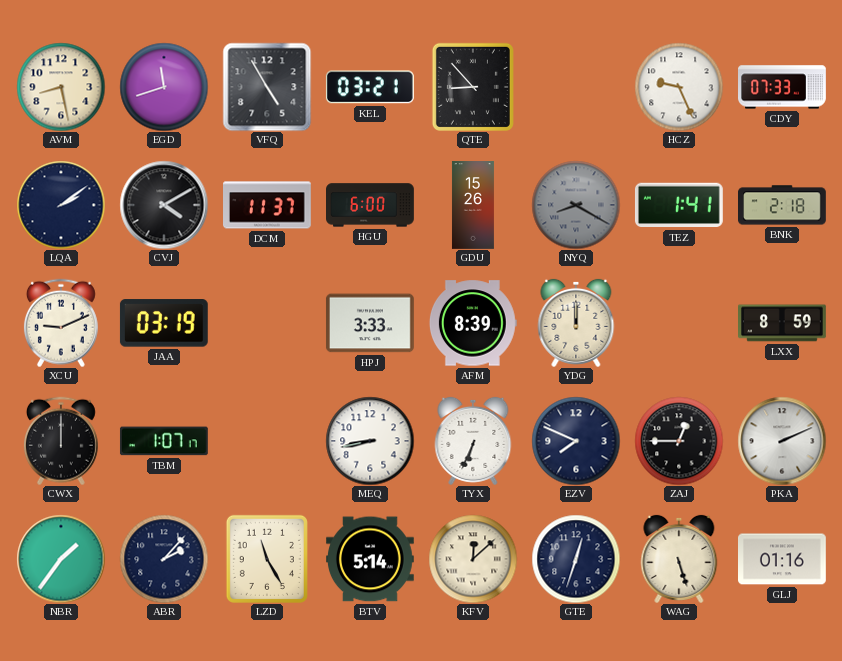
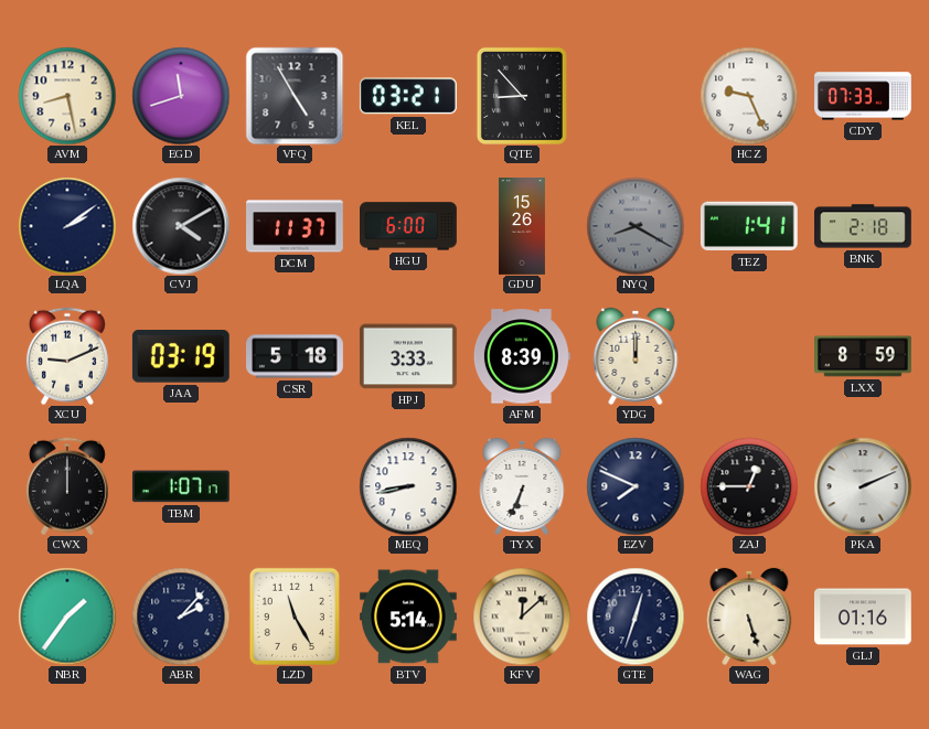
CSR: none -> 5:18
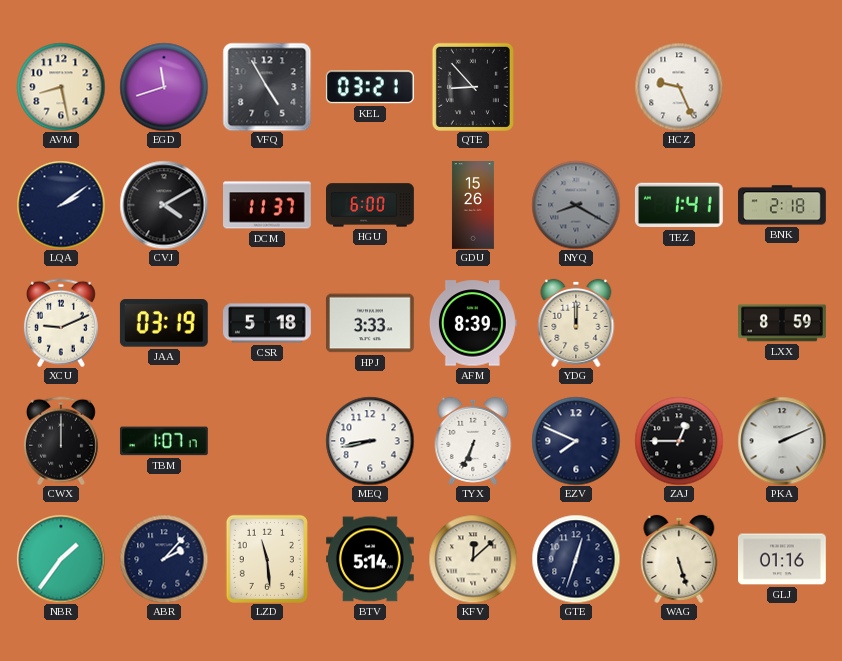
CDY: 07:33 -> none
LZD: 11:25 -> 11:29
